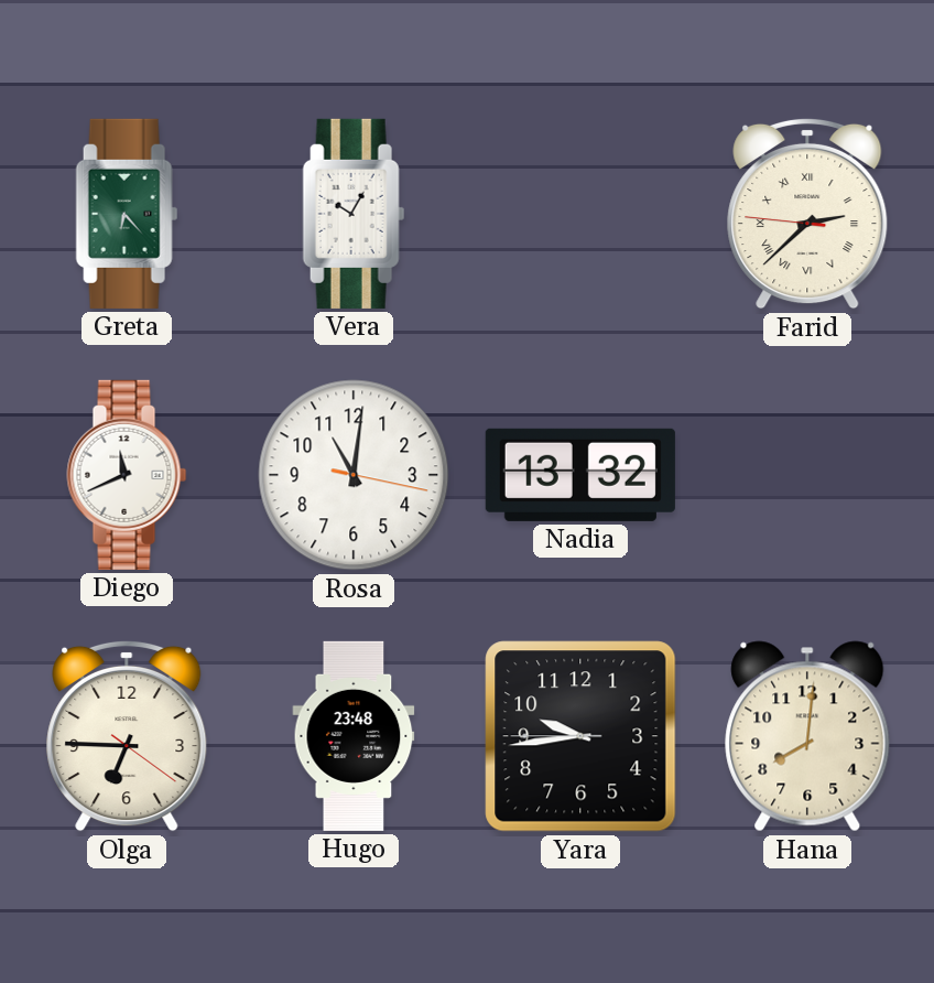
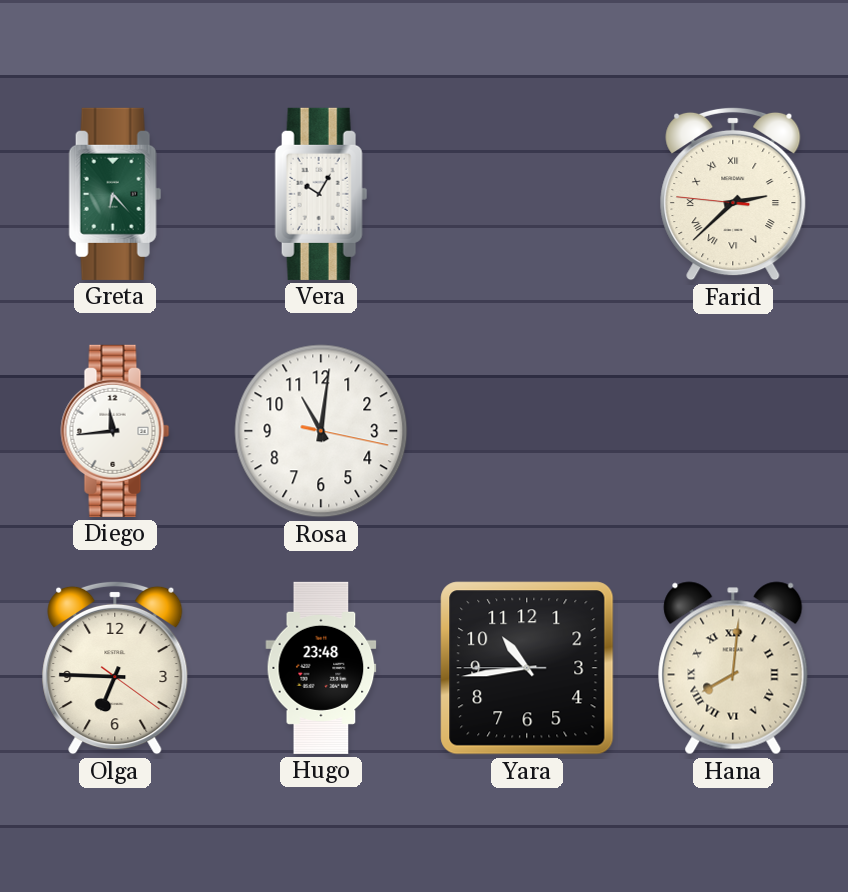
Diego: 11:41 -> 11:44
Nadia: 13:32 -> none
Yara: 9:43 -> 10:43
Hana numerals: Arabic -> Roman
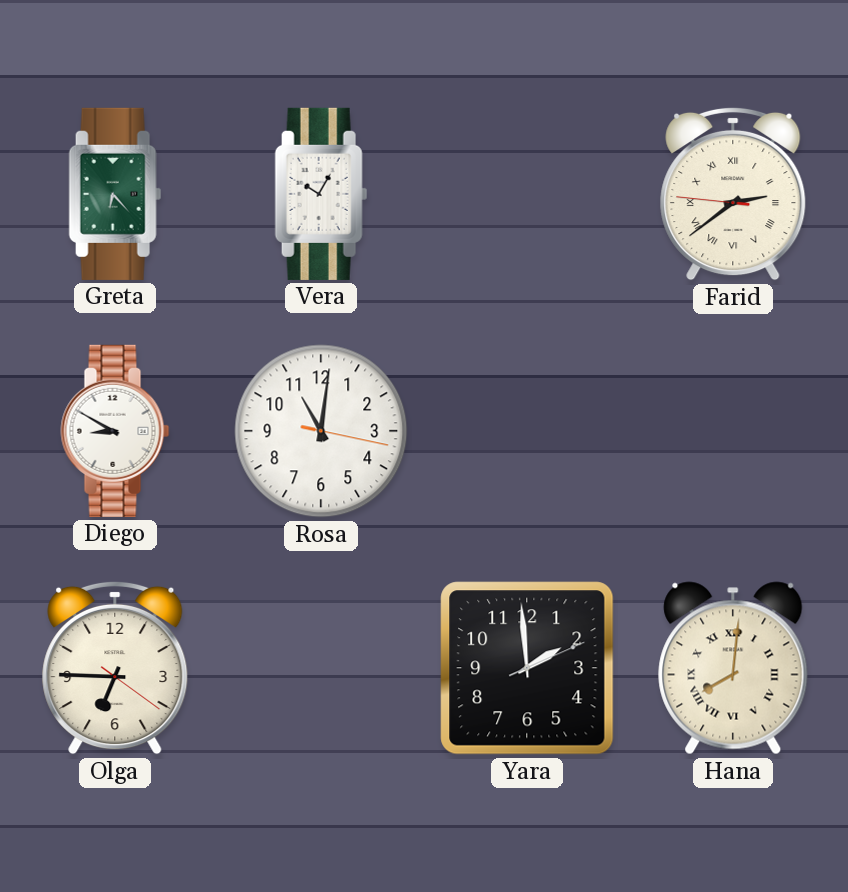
Farid: 2:37 -> 2:38
Diego: 11:44 -> 8:50
Hugo: 23:48 -> none
Yara: 10:43 -> 1:59
